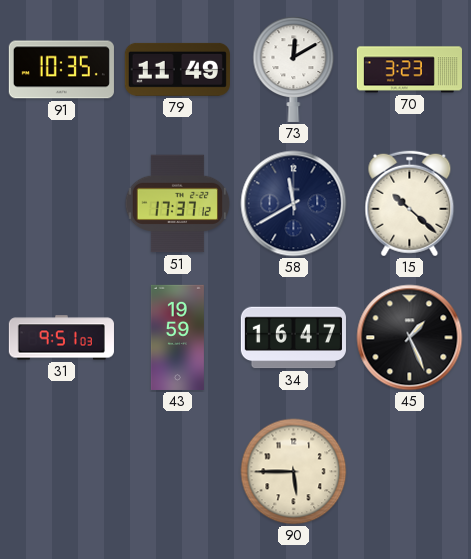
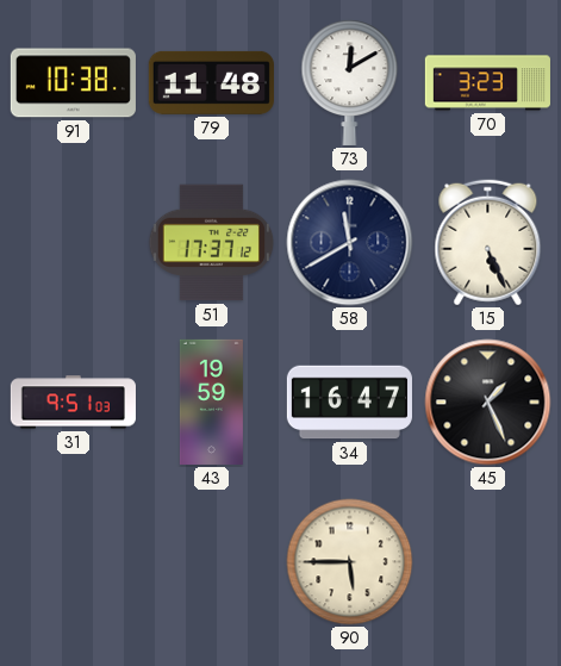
91: 10:35 -> 10:38
79: 11:49 -> 11:48
15: 10:22 -> 5:26
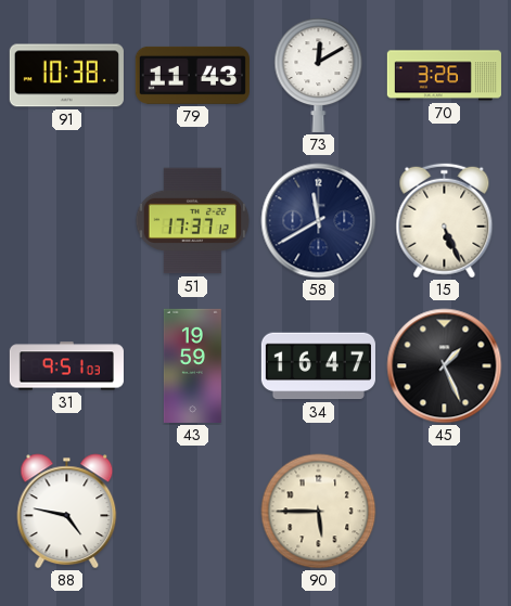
79: 11:48 -> 11:43
70: 3:23 -> 3:26
88: none -> 4:47
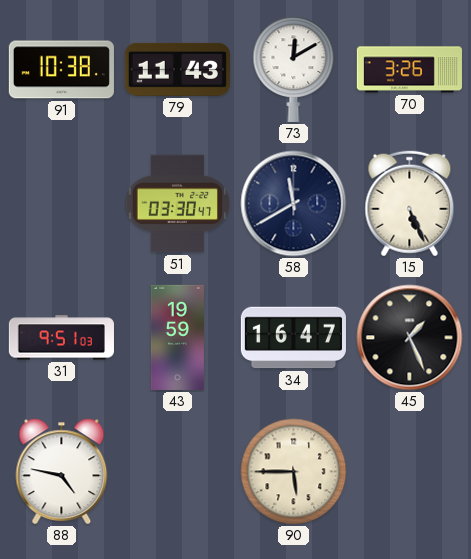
51: 17:37 -> 03:30
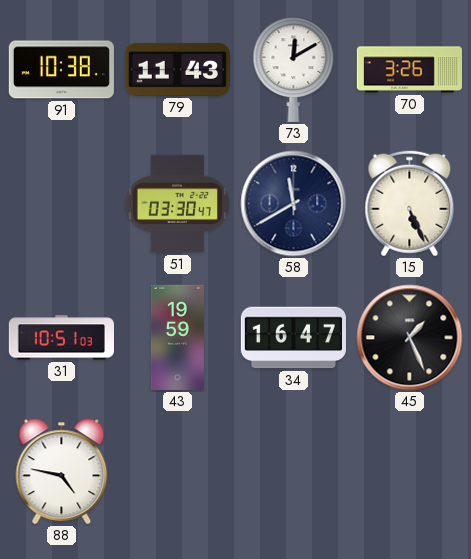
31: 9:51 -> 10:51
90: 5:45 -> none
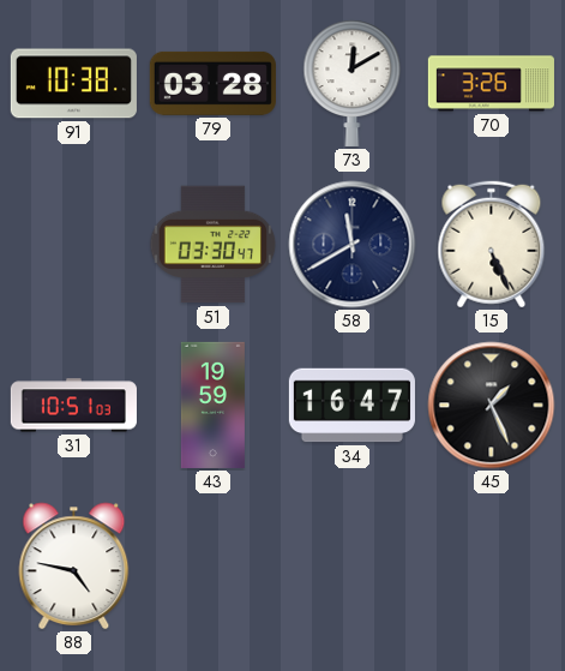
79: 11:43 -> 03:28
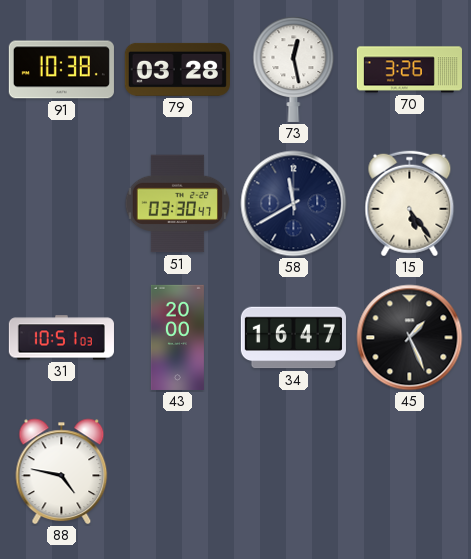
73: 12:10 -> 12:28
15: 5:26 -> 5:24
43: 19:59 -> 20:00
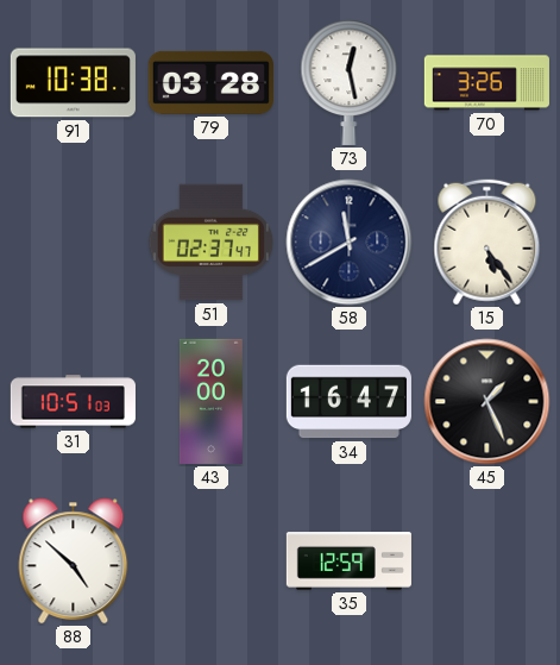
51: 03:30 -> 02:37
88: 4:47 -> 4:52
35: none -> 12:59
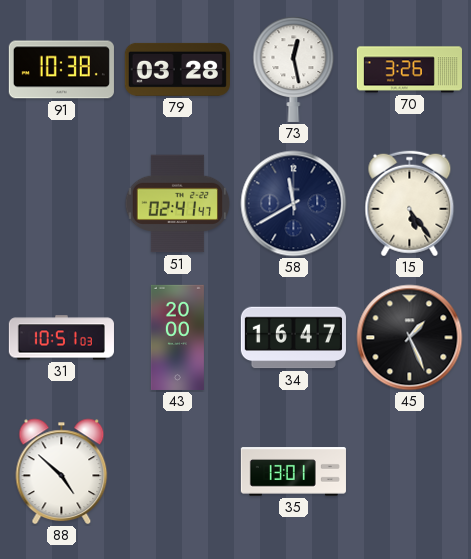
51: 02:37 -> 02:41
35: 12:59 -> 13:01
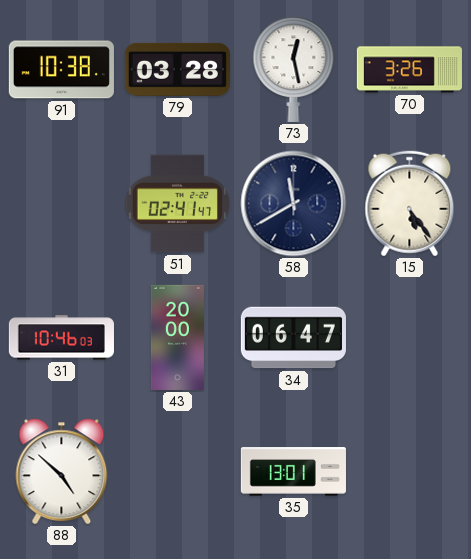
31: 10:51 -> 10:46
34: 16:47 -> 06:47
45: 1:26 -> none
